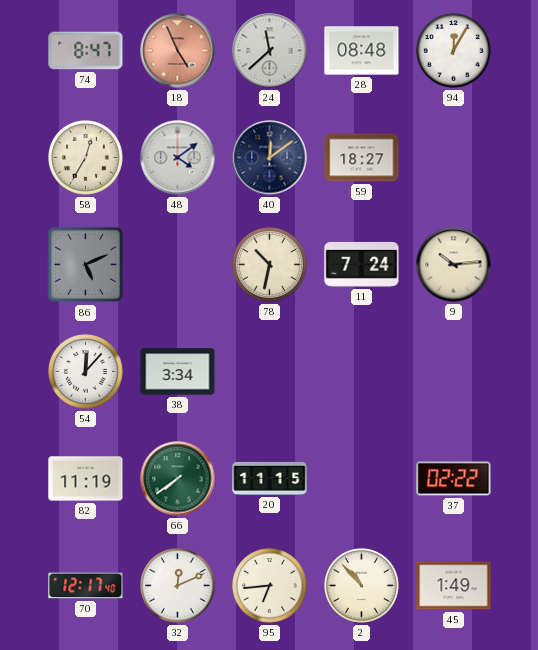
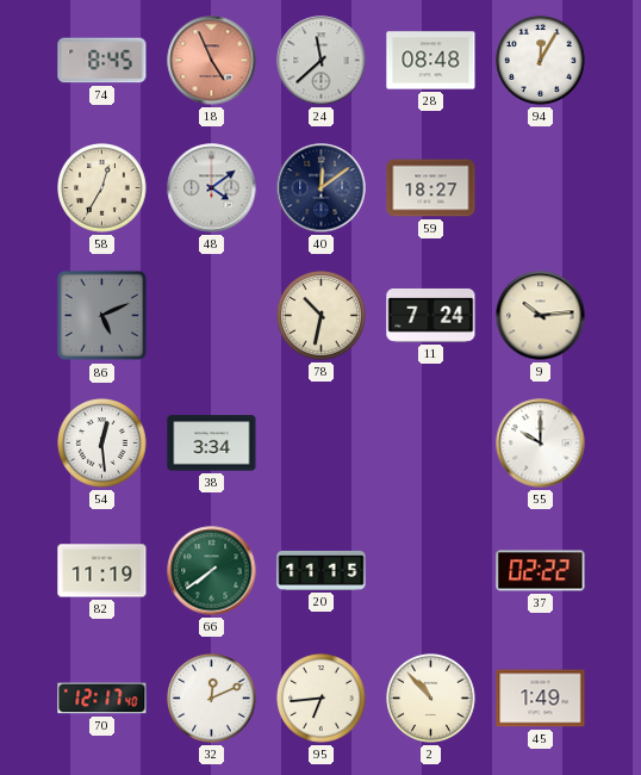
74: 8:47 -> 8:45
54: 12:07 -> 12:29
55: none -> 10:00
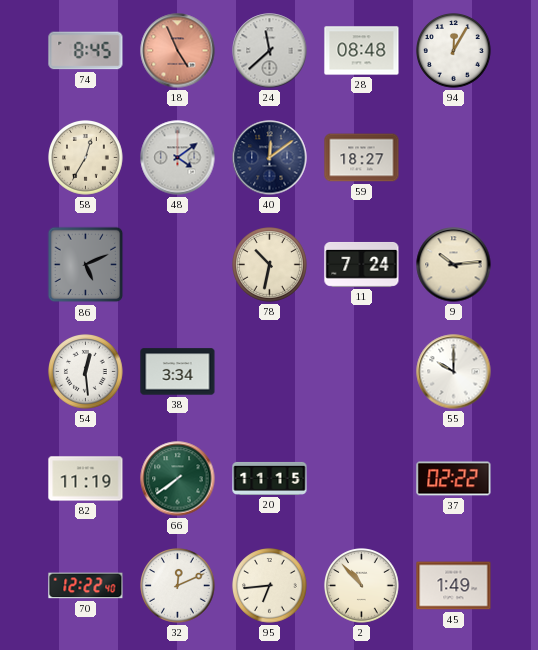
70: 12:17 -> 12:22
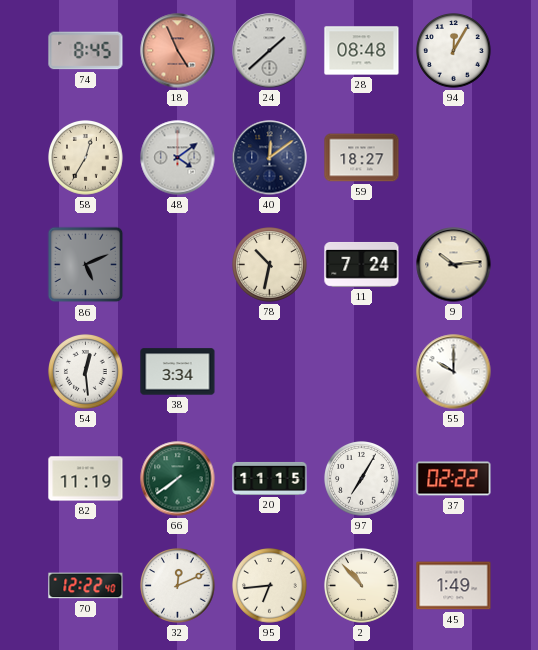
24: 11:38 -> 1:38
97: none -> 7:05
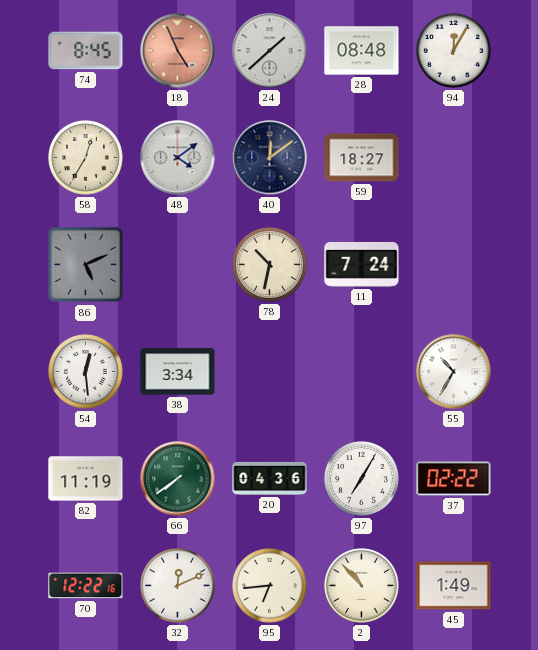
9: 10:14 -> none
55: 10:00 -> 10:35
20: 11:15 -> 04:36
70: 12:22:40 -> 12:22:16
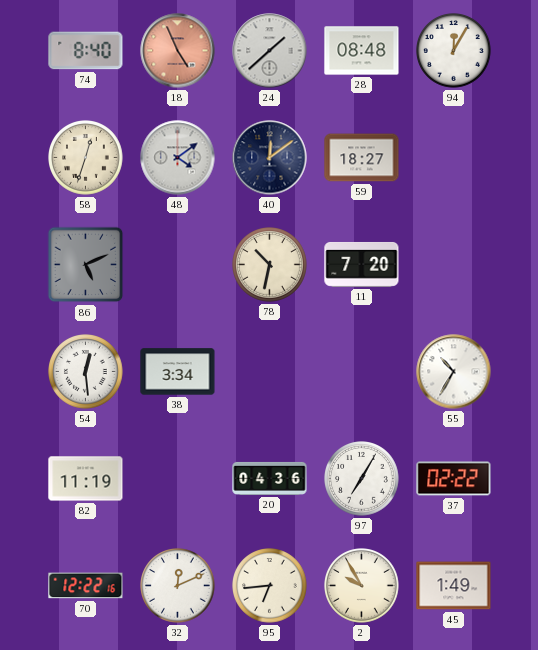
74: 8:45 -> 8:40
58: 12:35 -> 12:33
11: 7:24 -> 7:20
66: 7:39 -> none
2: 10:53 -> 9:55
